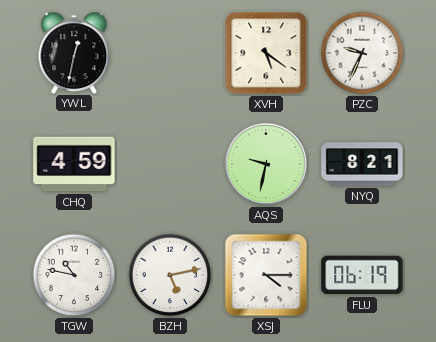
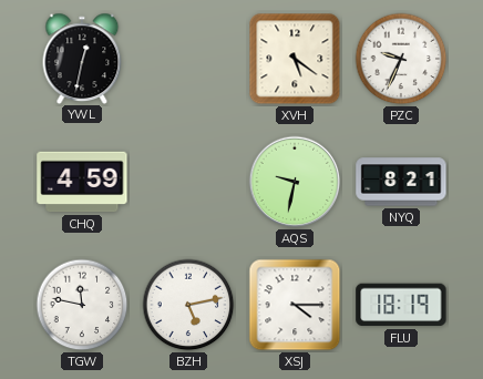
TGW: 10:47 -> 11:47
FLU: 06:19 -> 18:19
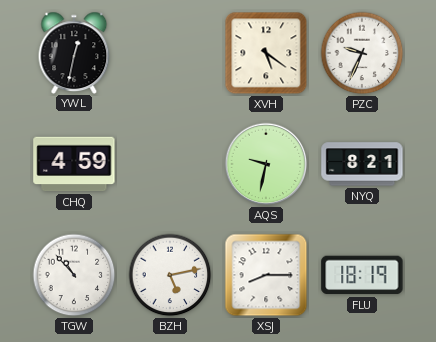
TGW: 11:47 -> 10:53
XSJ: 4:15 -> 8:15
